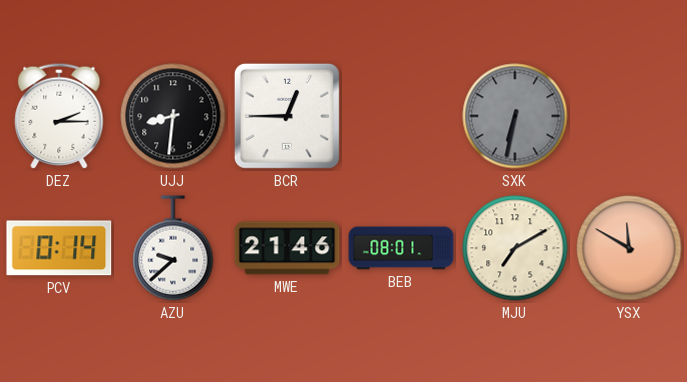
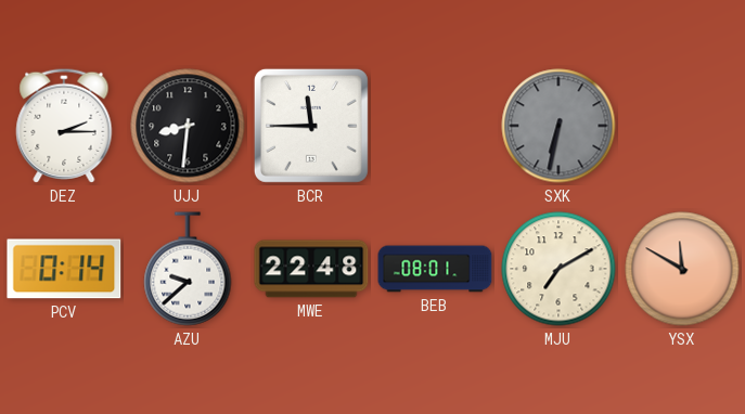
BCR: 12:45 -> 11:45
MWE: 21:46 -> 22:48
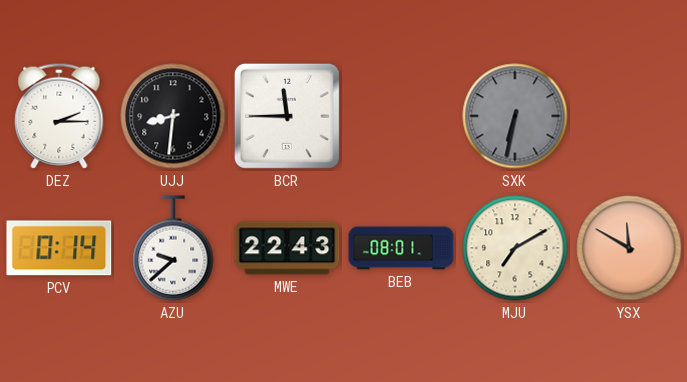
MWE: 22:48 -> 22:43
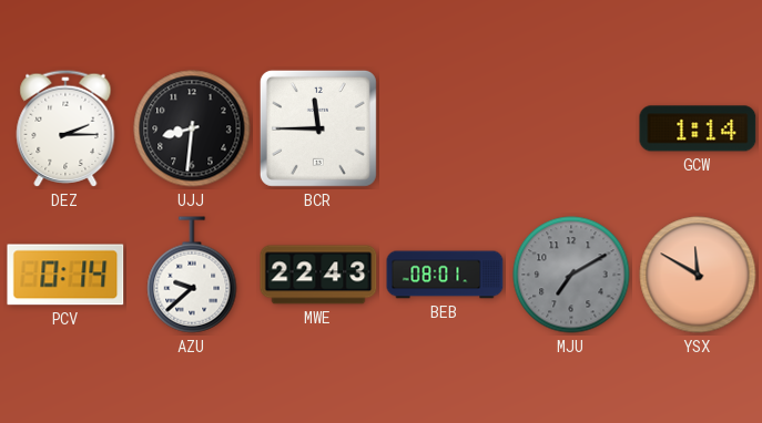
SXK: 6:32 -> none
GCW: none -> 1:14
MJU dial: cream -> grey
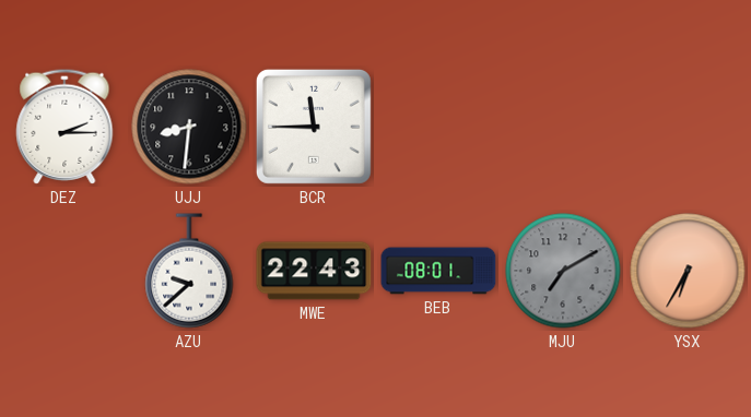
GCW: 1:14 -> none
PCV: 0:14 -> none
YSX: 11:50 -> 6:35
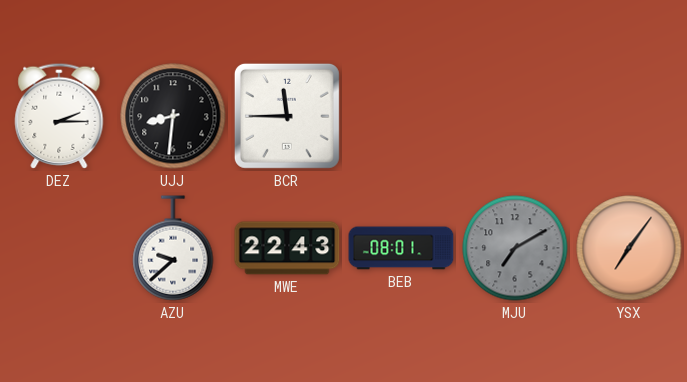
YSX: 6:35 -> 7:06
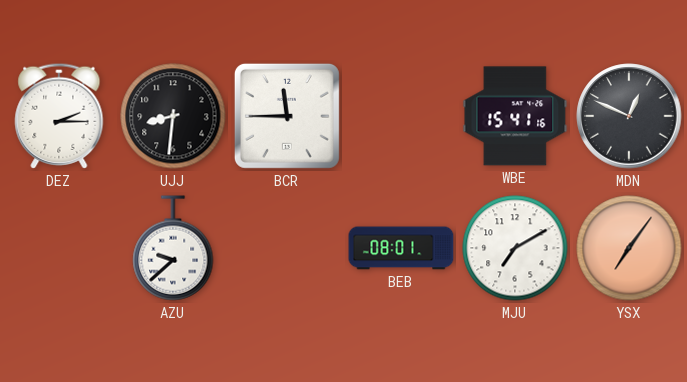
WBE: none -> 15:41
MDN: none -> 12:49
MWE: 22:43 -> none
MJU dial: grey -> white
